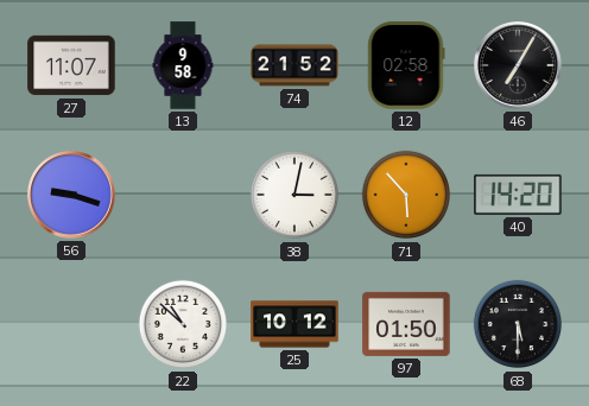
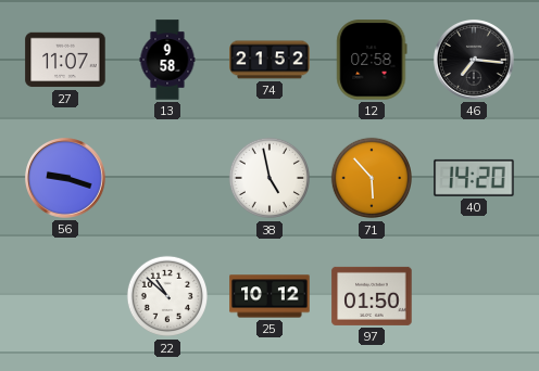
46: 7:05 -> 7:16
38: 3:02 -> 4:58
68: 5:30 -> none
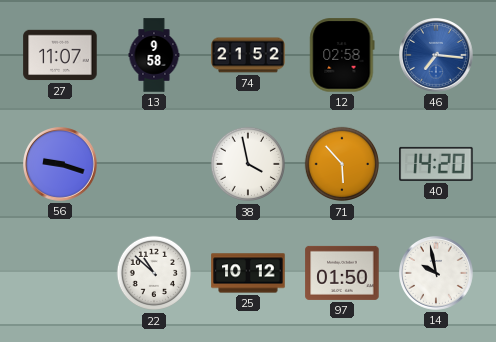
46 dial: black -> blue
38: 4:58 -> 3:58
14: none -> 9:58
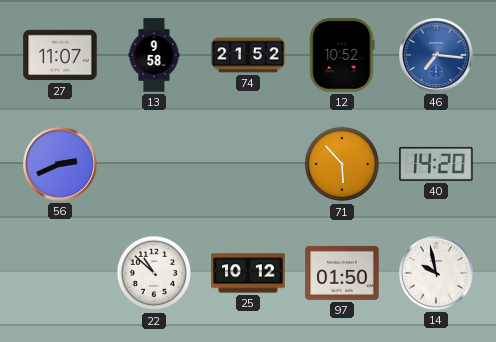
12: 02:58 -> 10:52
56: 9:18 -> 2:41
38: 3:58 -> none
